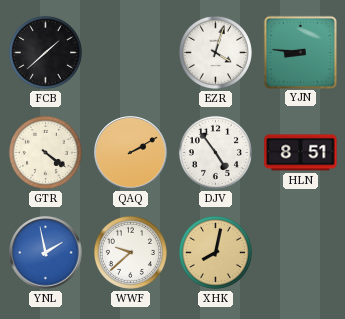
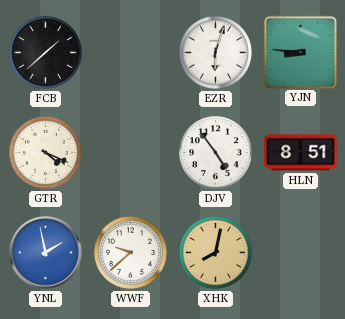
EZR: 4:03 -> 6:03
GTR: 4:21 -> 4:19
QAQ: 2:10 -> none
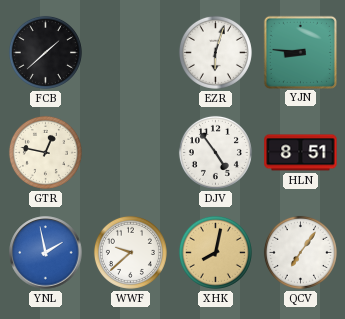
GTR: 4:19 -> 12:47
QCV: none -> 7:06
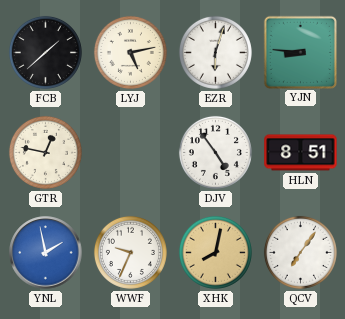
LYJ: none -> 5:13
WWF: 9:38 -> 9:34
